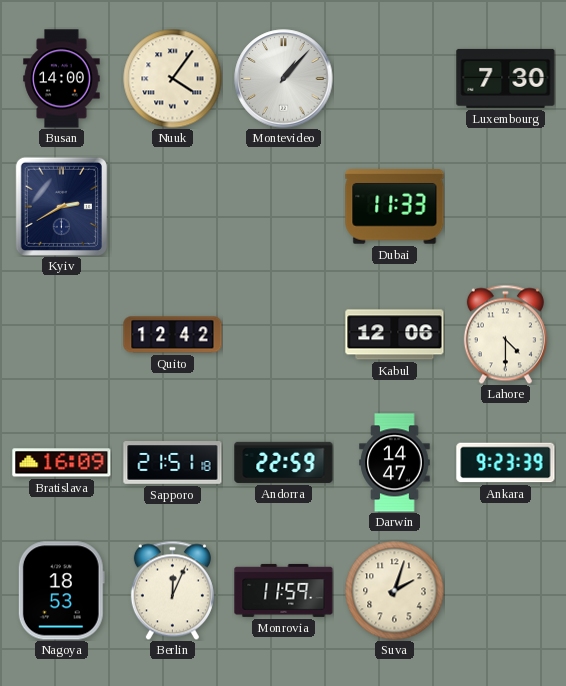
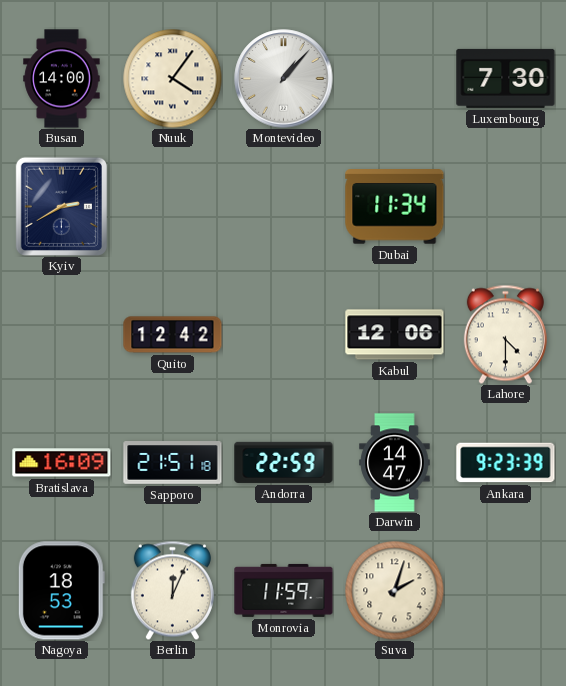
Dubai: 11:33 -> 11:34
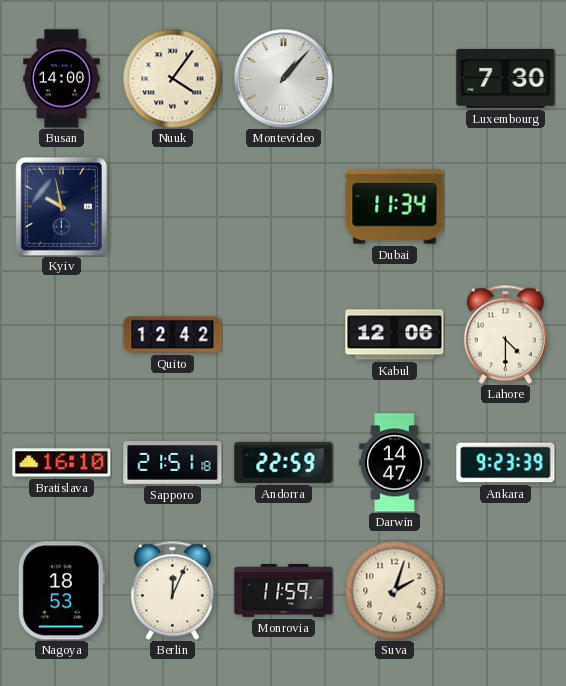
Kyiv: 2:40 -> 9:58
Bratislava: 16:09 -> 16:10
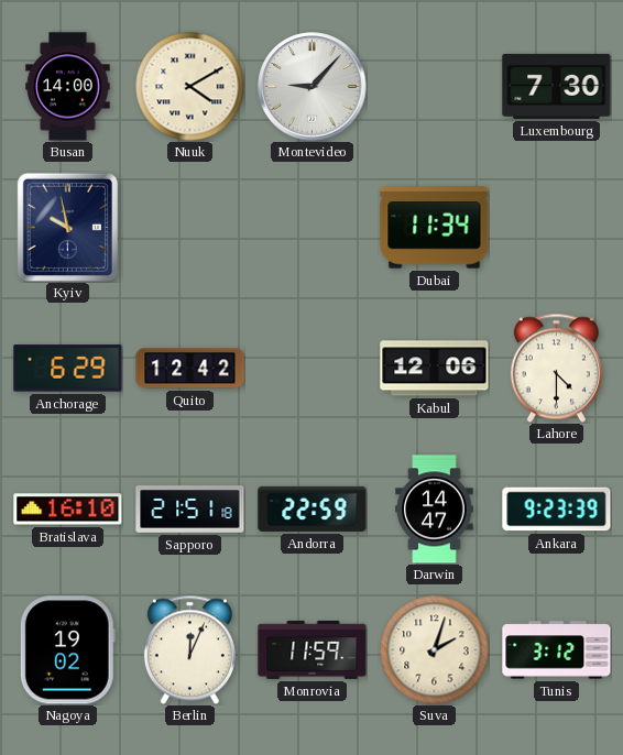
Nuuk: 4:06 -> 4:10
Montevideo: 1:07 -> 9:07
Anchorage: none -> 6:29
Nagoya: 18:53 -> 19:02
Tunis: none -> 3:12
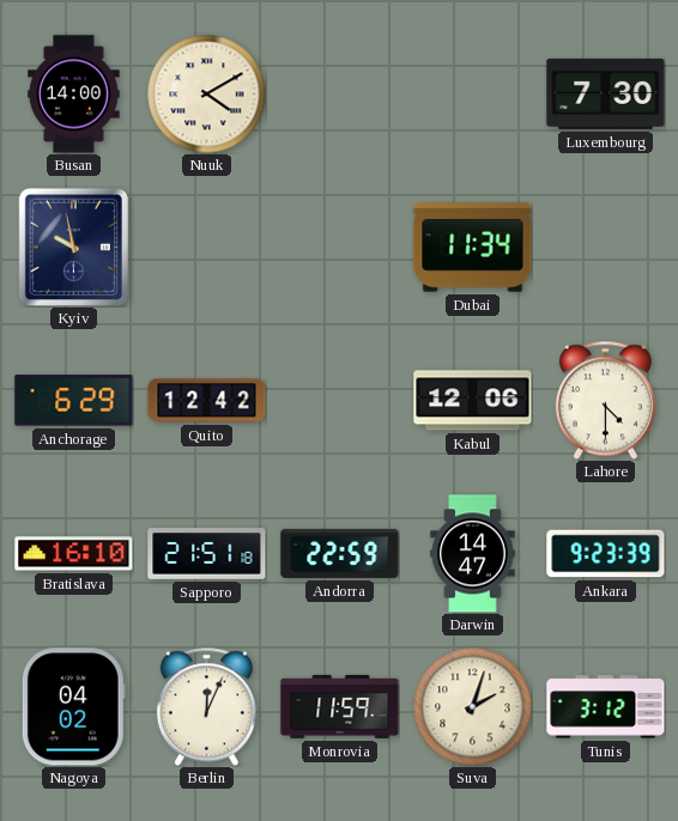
Montevideo: 9:07 -> none
Nagoya: 19:02 -> 04:02
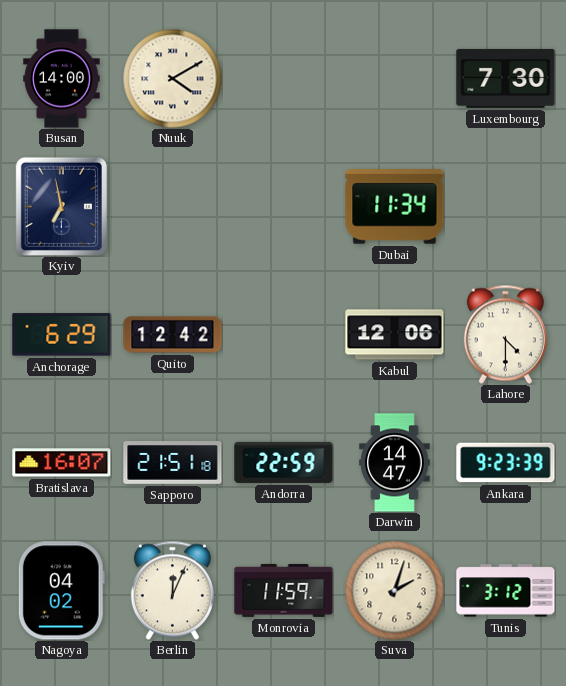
Kyiv: 9:58 -> 6:58
Bratislava: 16:10 -> 16:07
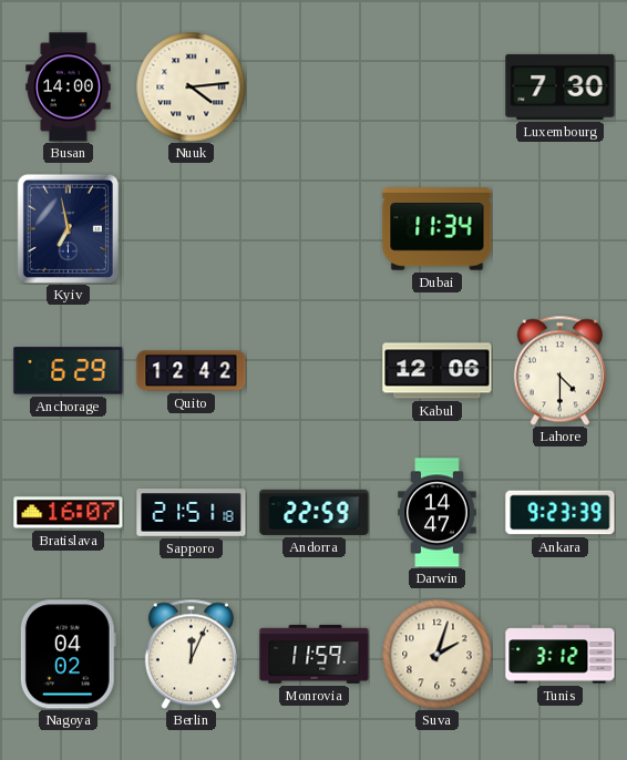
Nuuk: 4:10 -> 4:14
